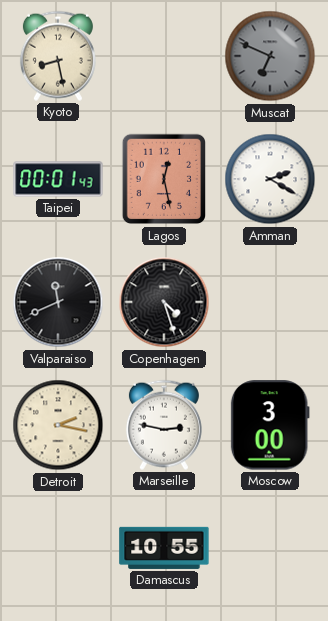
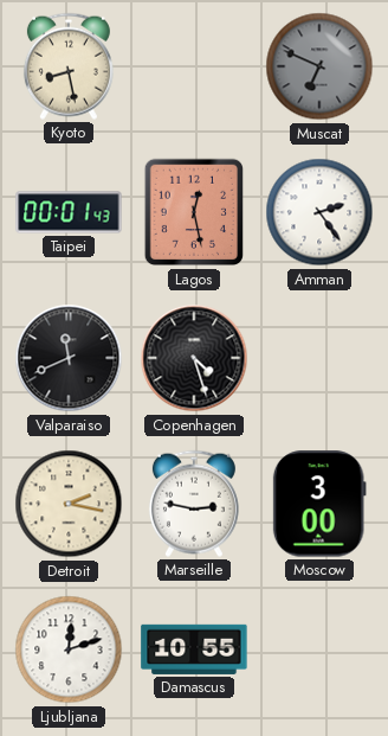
Amman: 2:20 -> 2:24
Ljubljana: none -> 12:12
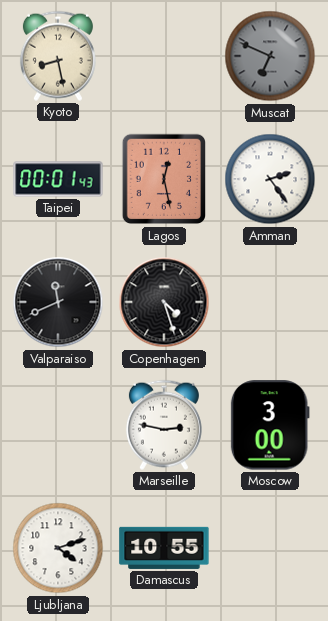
Detroit: 2:17 -> none
Ljubljana: 12:12 -> 4:12
